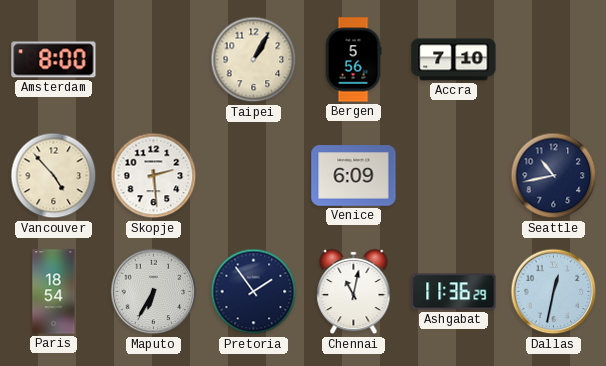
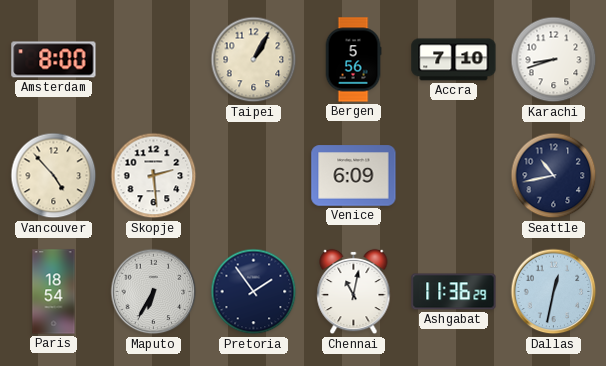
Karachi: none -> 8:42
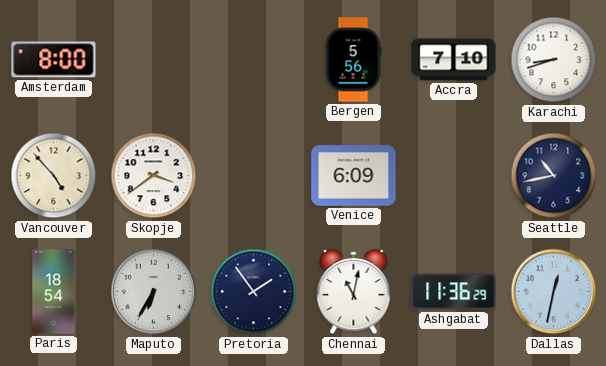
Taipei: 1:05 -> none
Skopje: 2:29 -> 3:39
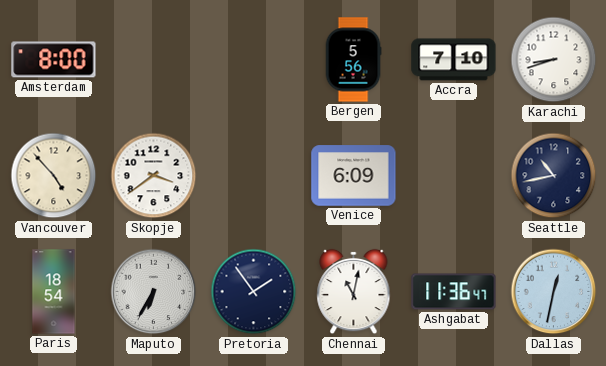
Ashgabat: 11:36:29 -> 11:36:47
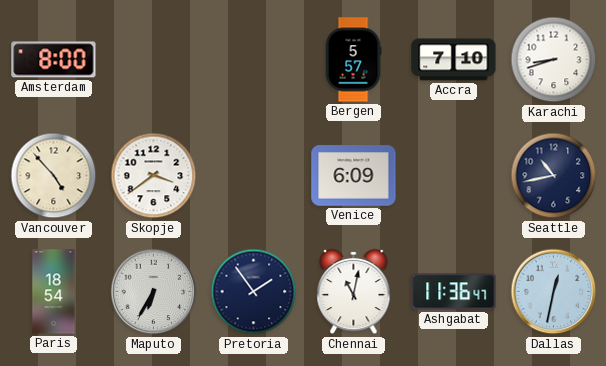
Bergen: 5:56 -> 5:57
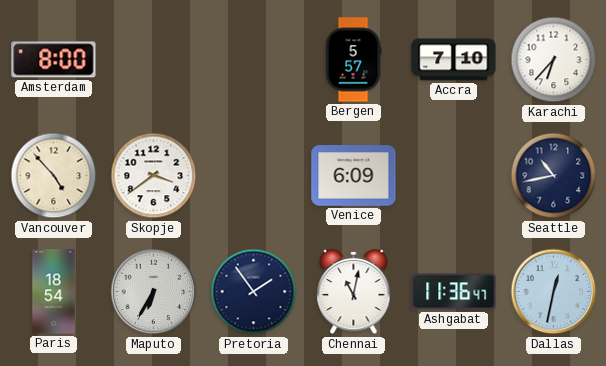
Karachi: 8:42 -> 6:37
